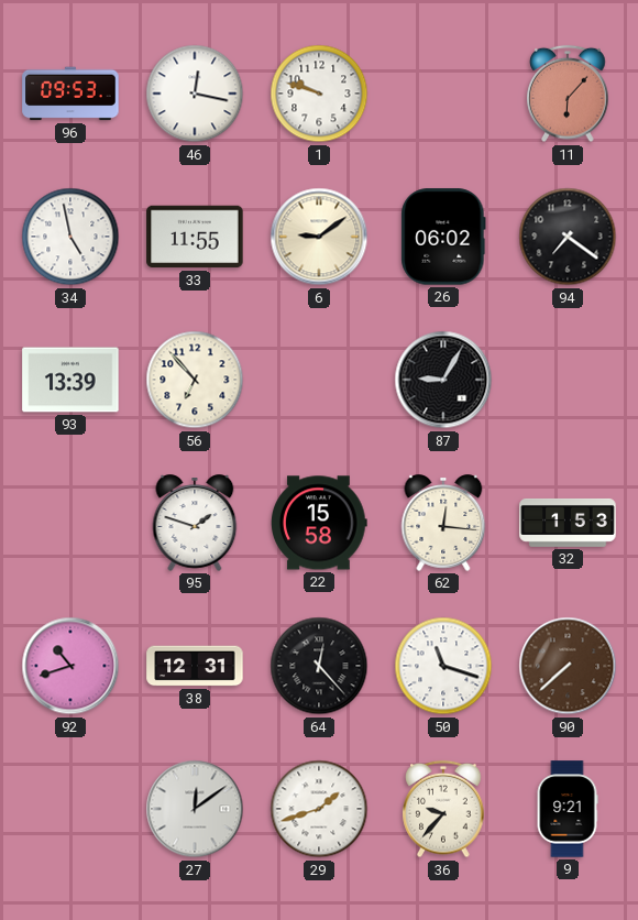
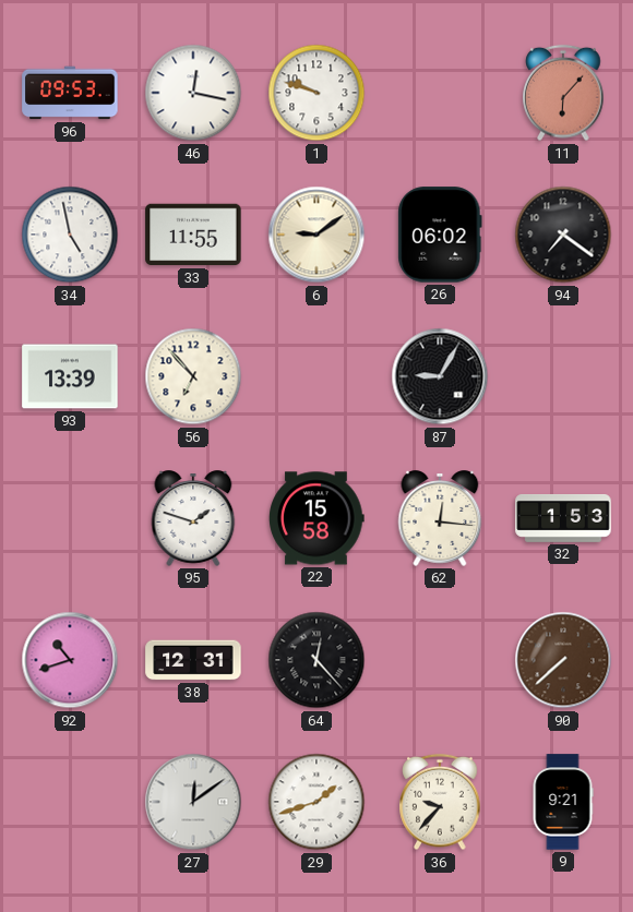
50: 11:18 -> none
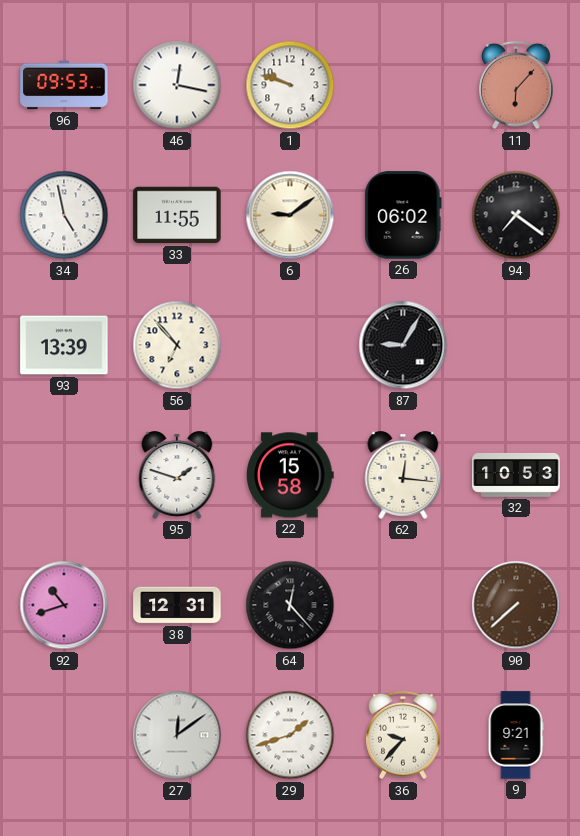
32: 1:53 -> 10:53
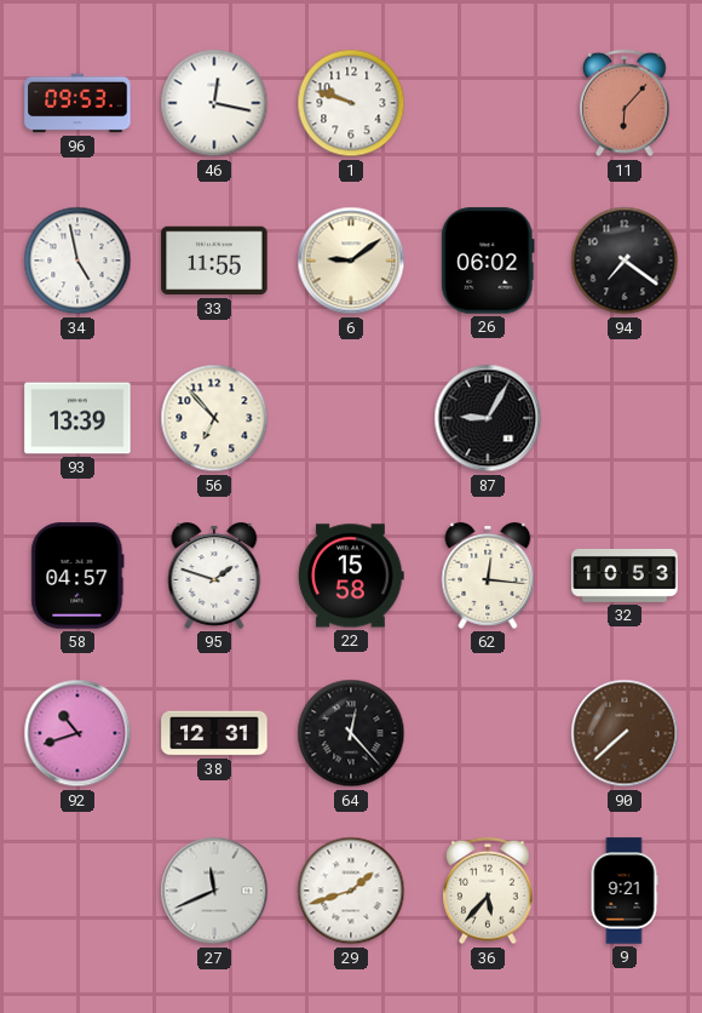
58: none -> 04:57
27: 12:09 -> 11:41
36: 9:37 -> 5:37
